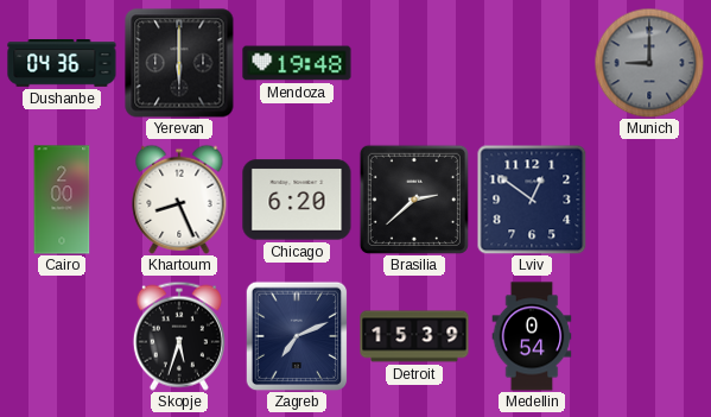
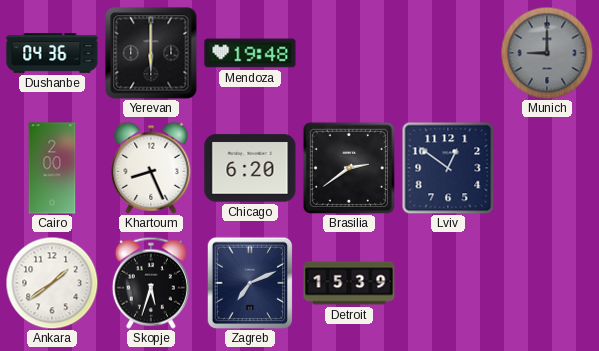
Brasilia: 2:38 -> 2:39
Ankara: none -> 1:39
Medellin: 0:54 -> none
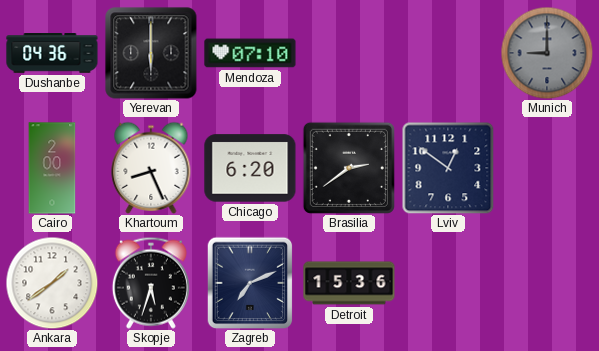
Mendoza: 19:48 -> 07:10
Detroit: 15:39 -> 15:36
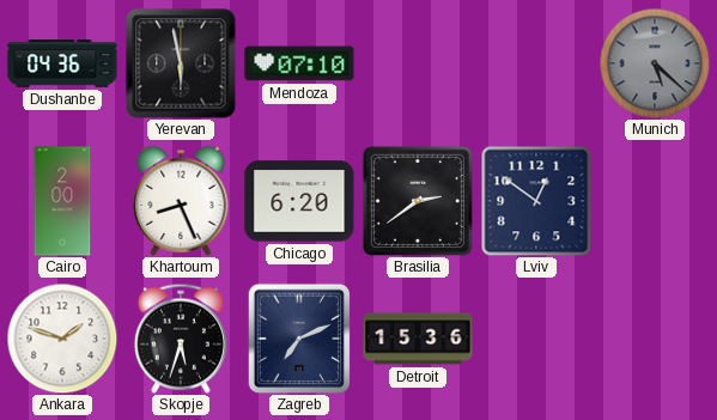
Yerevan: 6:00 -> 5:58
Munich: 9:00 -> 5:22
Ankara: 1:39 -> 1:48
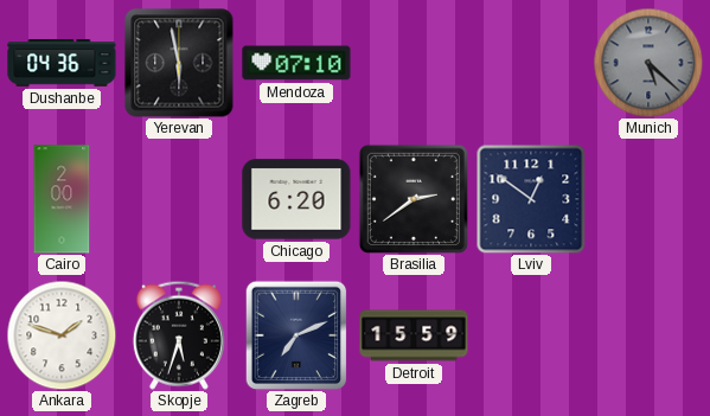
Khartoum: 8:26 -> none
Detroit: 15:36 -> 15:59
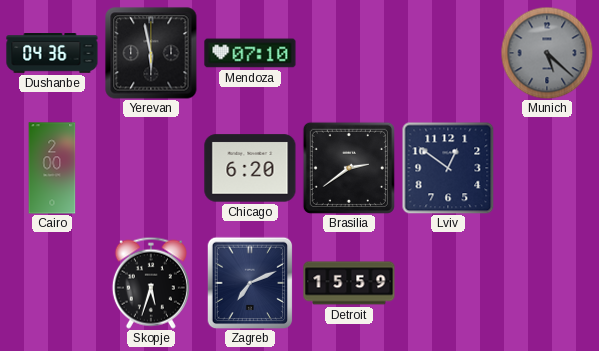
Ankara: 1:48 -> none
